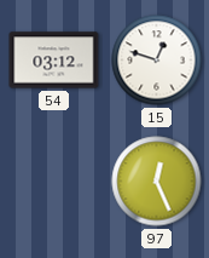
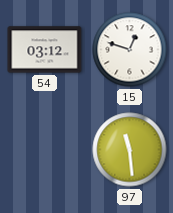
97: 12:26 -> 11:29
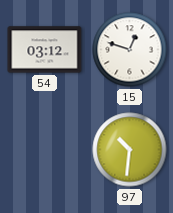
97: 11:29 -> 10:31
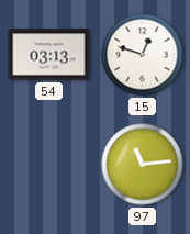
54: 03:12 -> 03:13
97: 10:31 -> 11:14
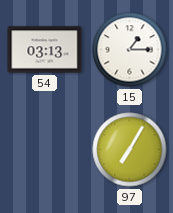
15: 12:48 -> 1:15
97: 11:14 -> 7:05
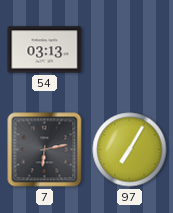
15: 1:15 -> none
7: none -> 6:13
